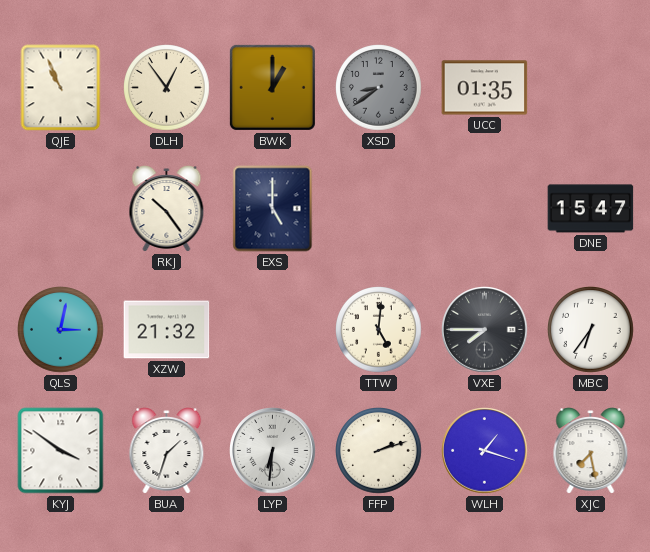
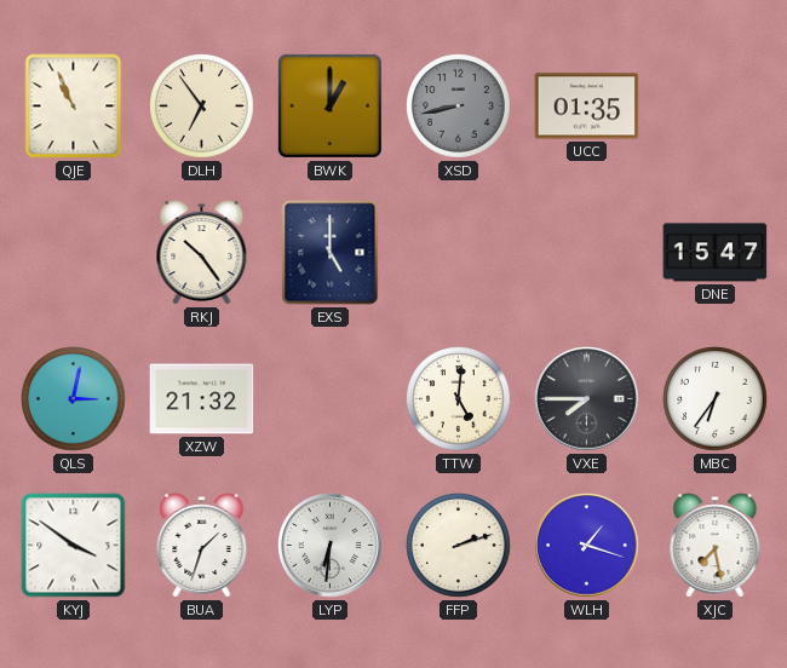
DLH: 12:54 -> 6:54
XSD: 8:39 -> 8:43
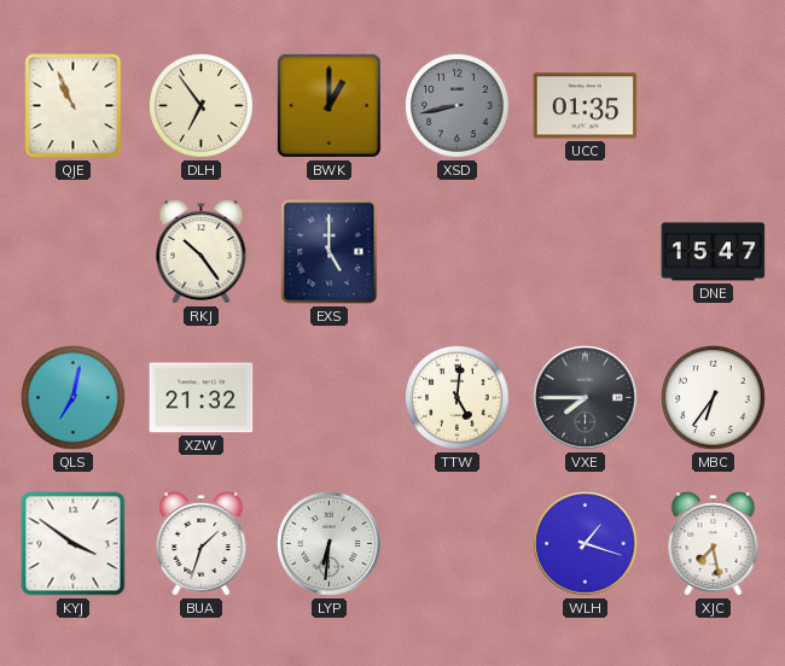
QLS: 3:02 -> 7:02
FFP: 2:12 -> none
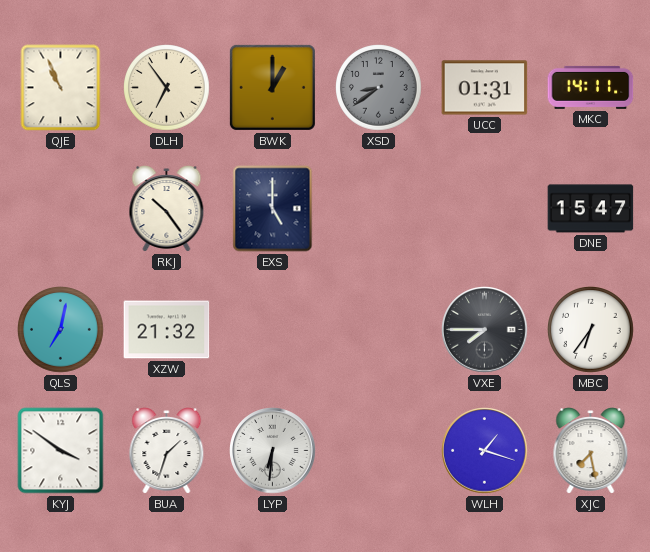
XSD: 8:43 -> 8:39
UCC: 01:35 -> 01:31
MKC: none -> 14:11
TTW: 5:01 -> none
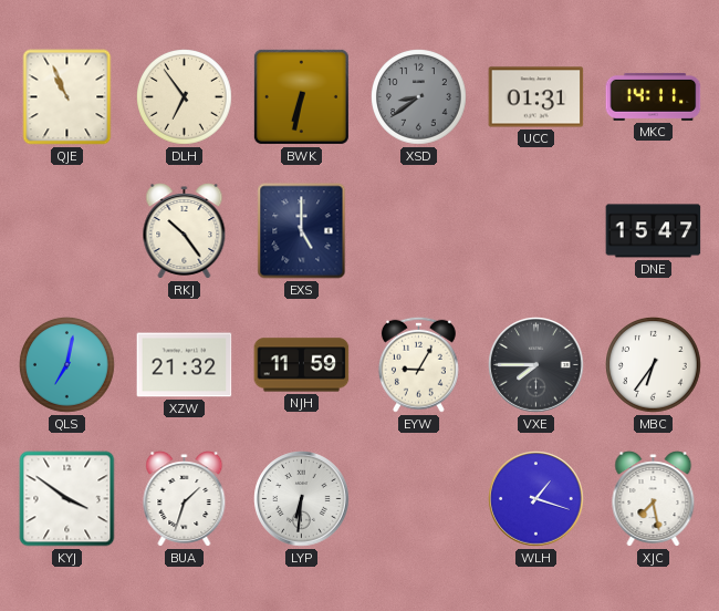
BWK: 1:00 -> 6:32
NJH: none -> 11:59
EYW: none -> 9:05
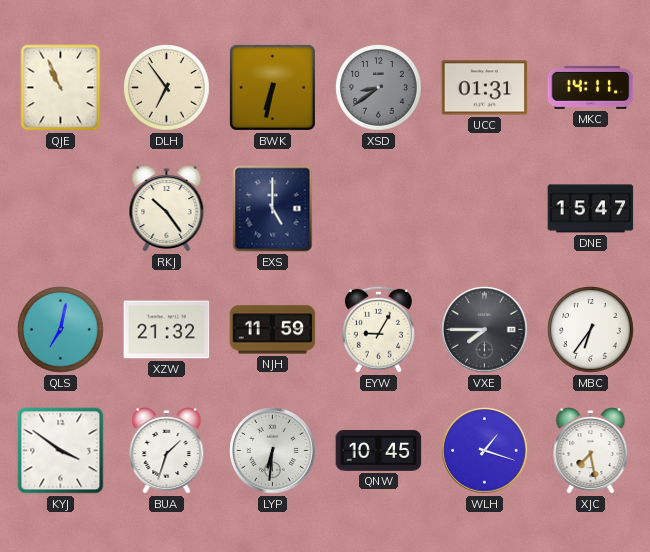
QNW: none -> 10:45
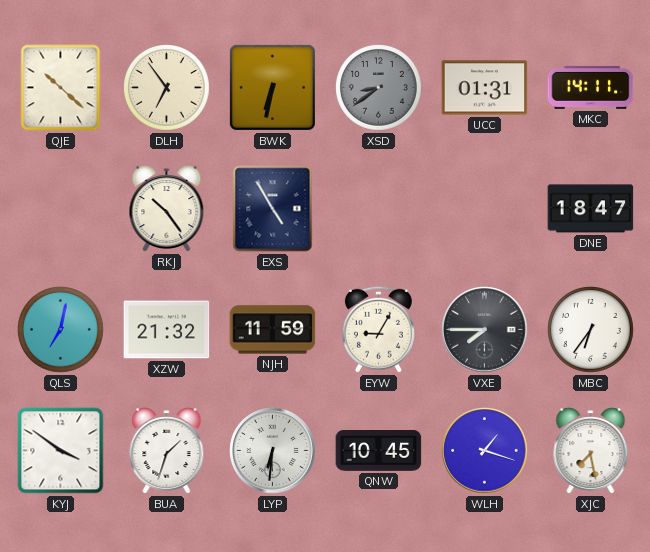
QJE: 10:56 -> 10:22
EXS: 5:00 -> 4:55
DNE: 15:47 -> 18:47
